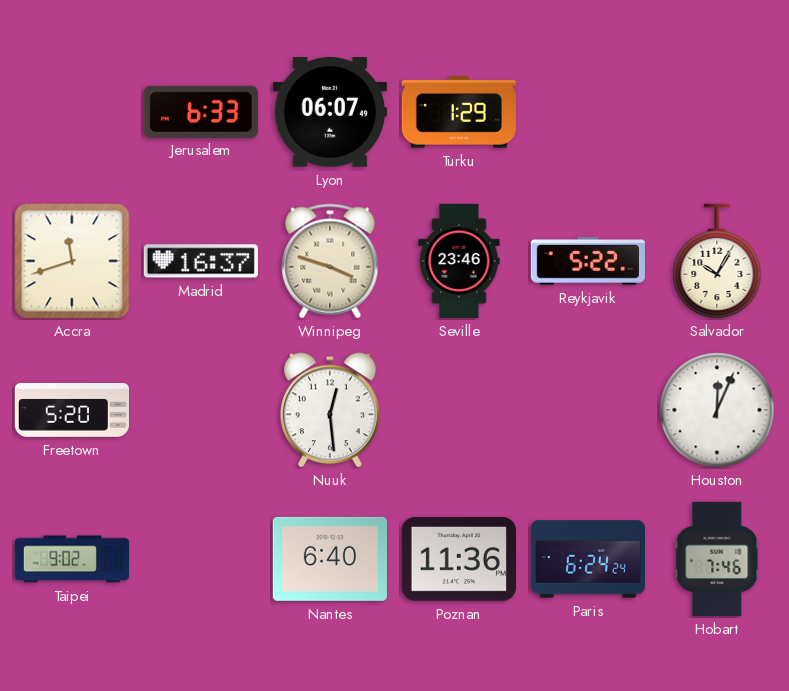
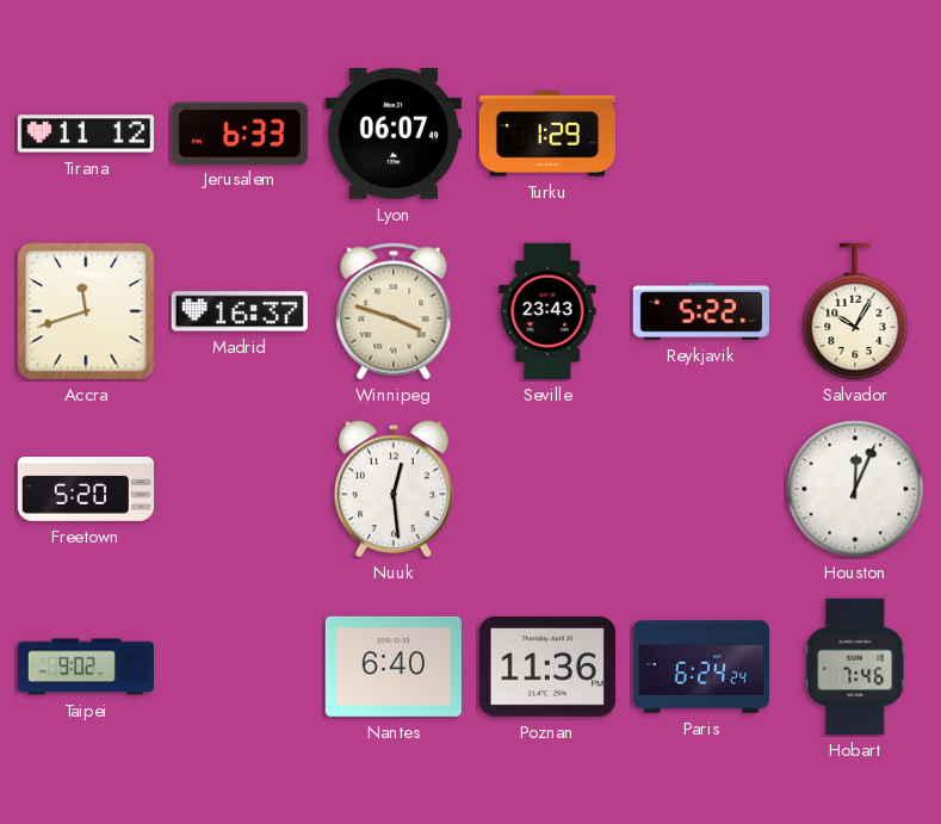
Tirana: none -> 11:12
Seville: 23:46 -> 23:43
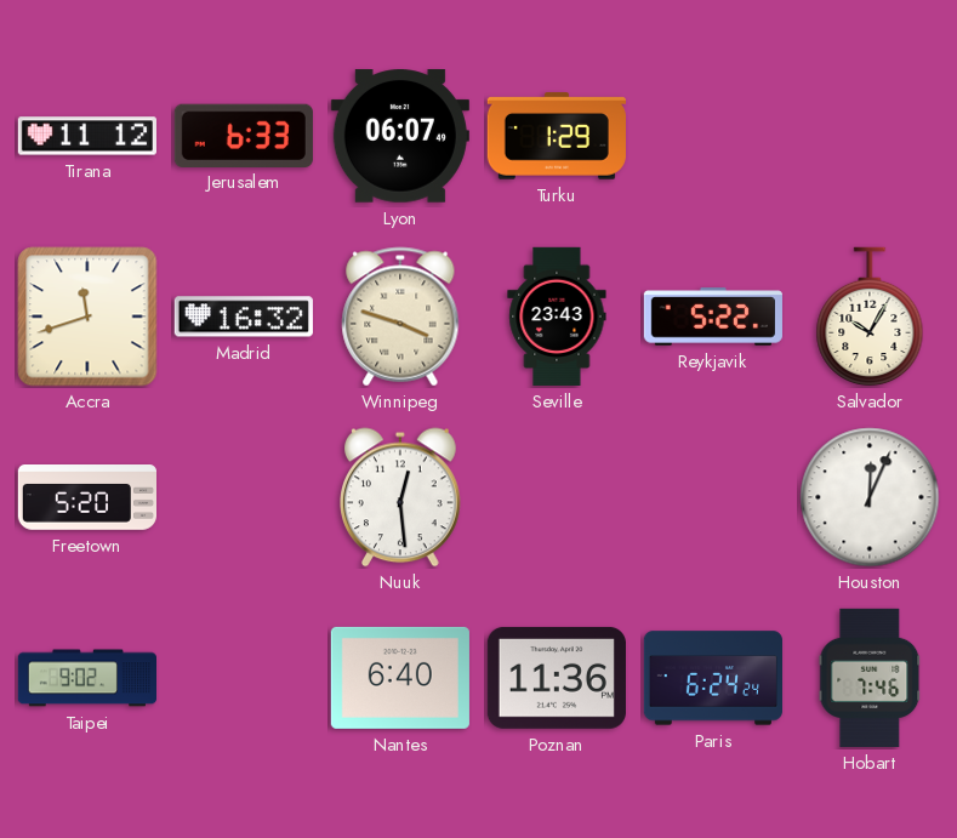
Madrid: 16:37 -> 16:32
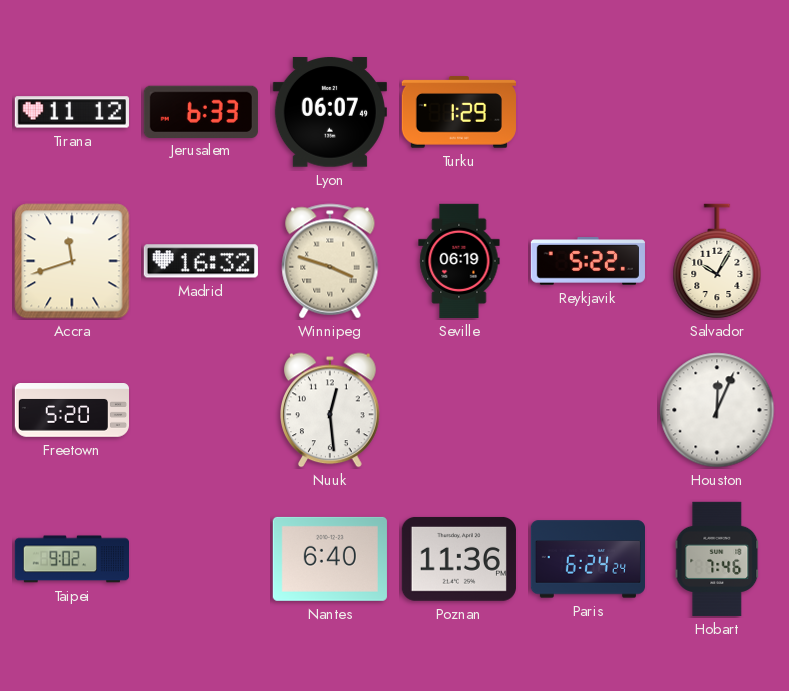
Seville: 23:43 -> 06:19
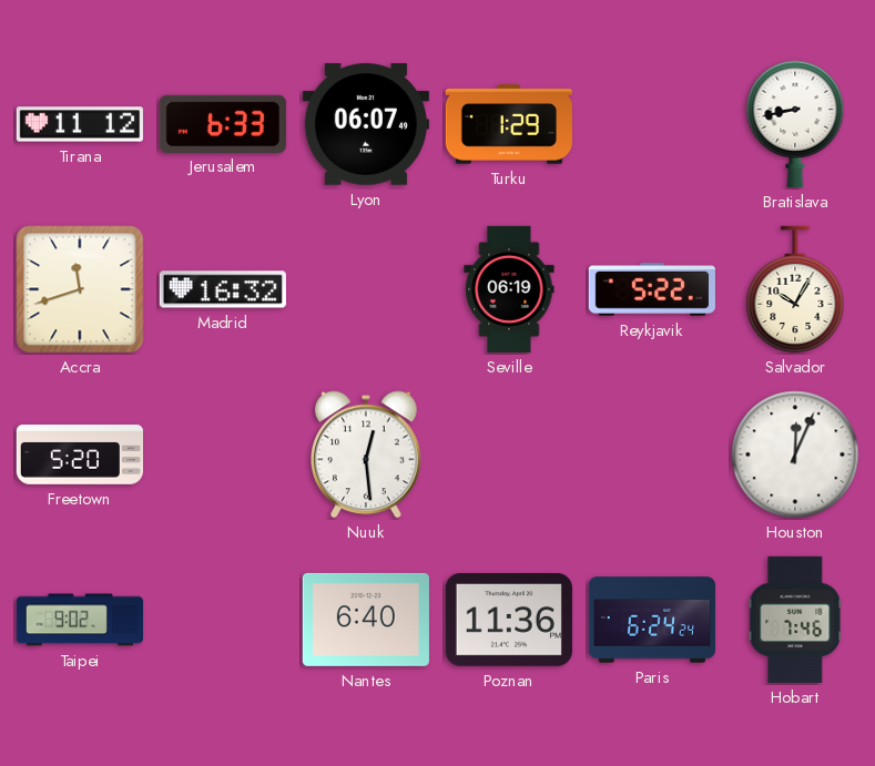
Bratislava: none -> 8:43
Winnipeg: 3:48 -> none
